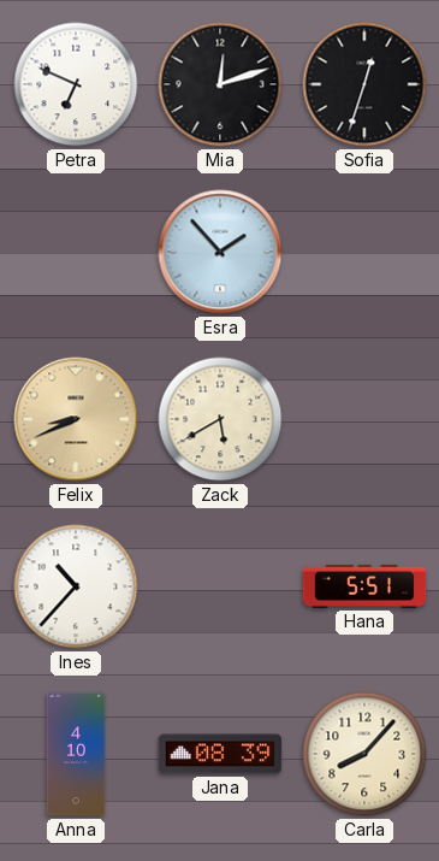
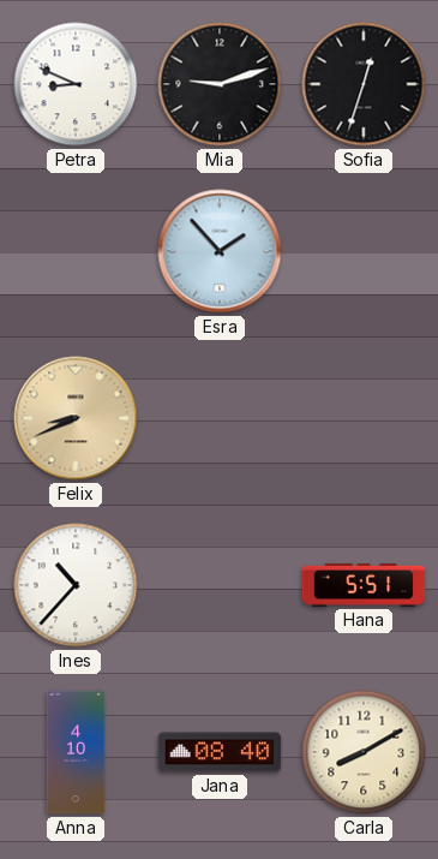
Petra: 6:49 -> 8:49
Mia: 12:12 -> 9:12
Zack: 5:40 -> none
Jana: 08:39 -> 08:40
Carla: 8:07 -> 8:10
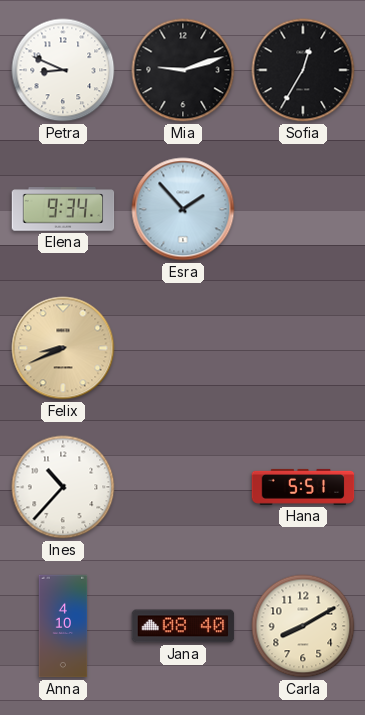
Sofia: 12:33 -> 12:35
Elena: none -> 9:34
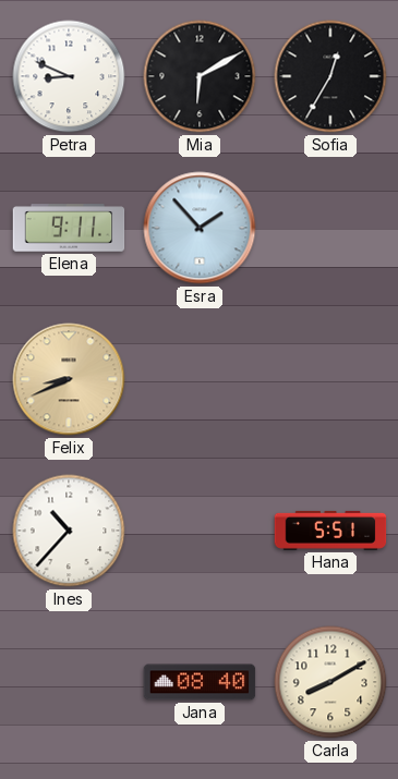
Mia: 9:12 -> 6:10
Elena: 9:34 -> 9:11
Anna: 4:10 -> none
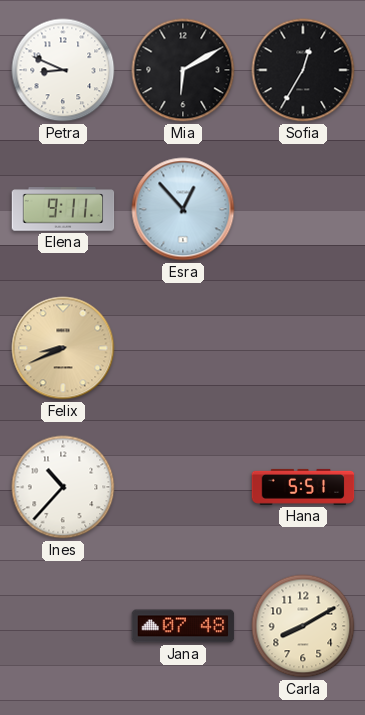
Esra: 1:53 -> 12:53
Jana: 08:40 -> 07:48
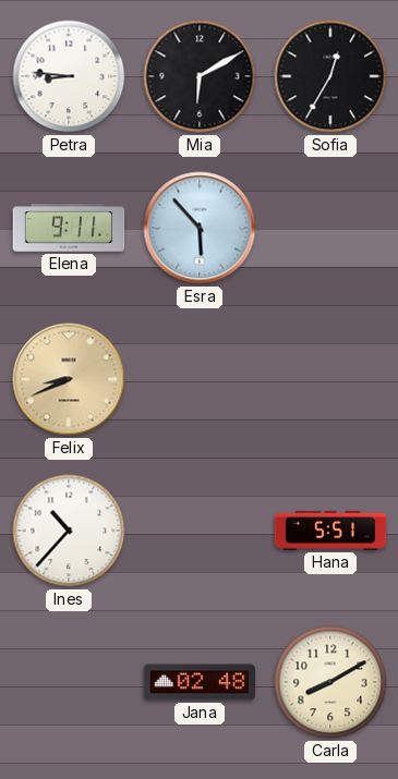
Petra: 8:49 -> 8:46
Esra: 12:53 -> 5:53
Jana: 07:48 -> 02:48
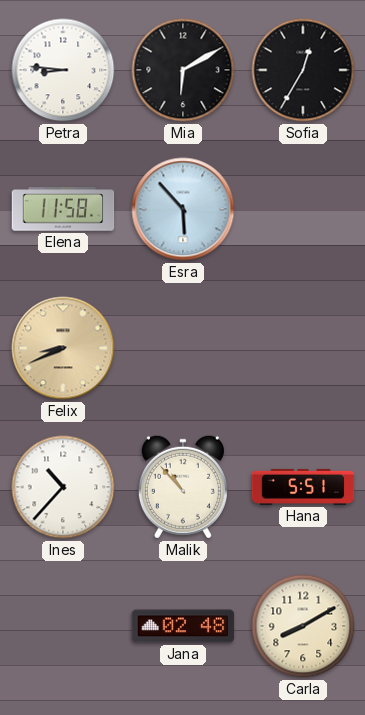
Elena: 9:11 -> 11:58
Malik: none -> 10:53
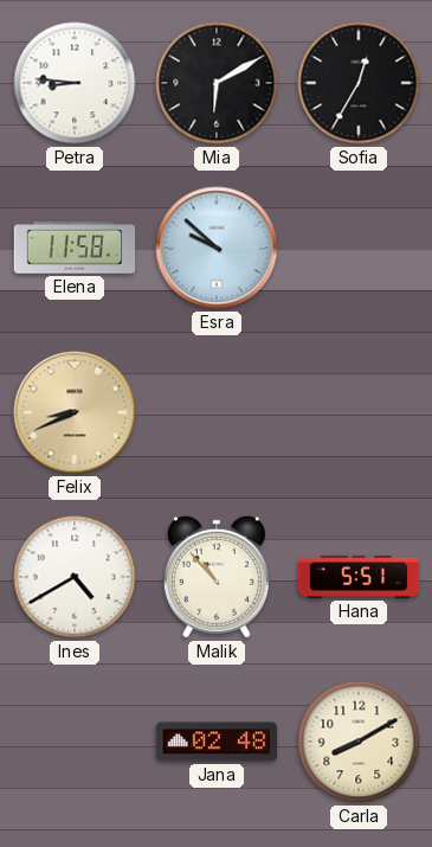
Esra: 5:53 -> 9:52
Ines: 10:37 -> 4:40
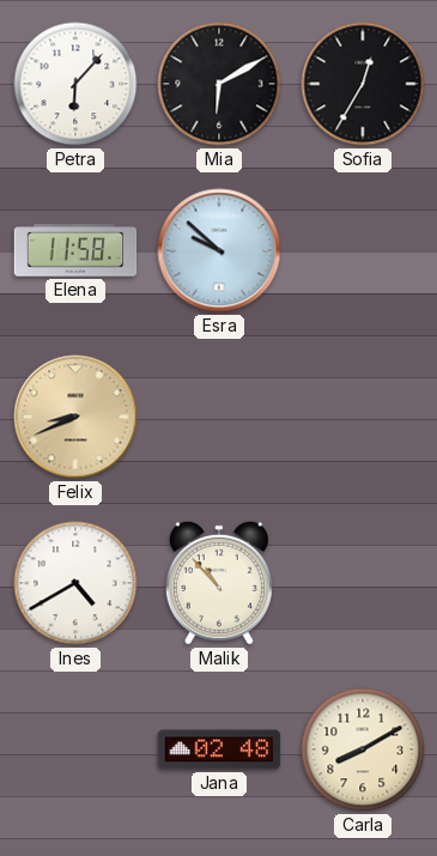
Petra: 8:46 -> 6:07
Hana: 5:51 -> none
